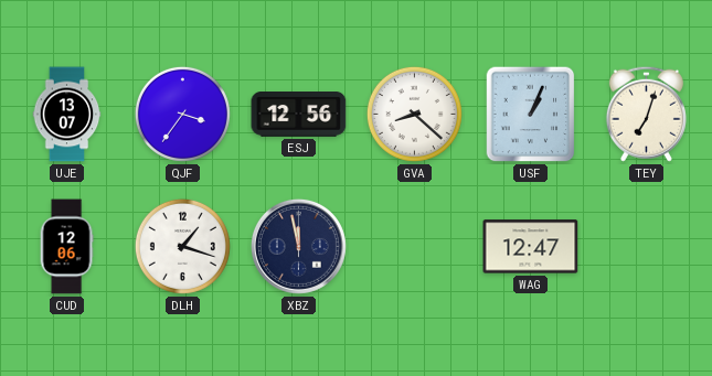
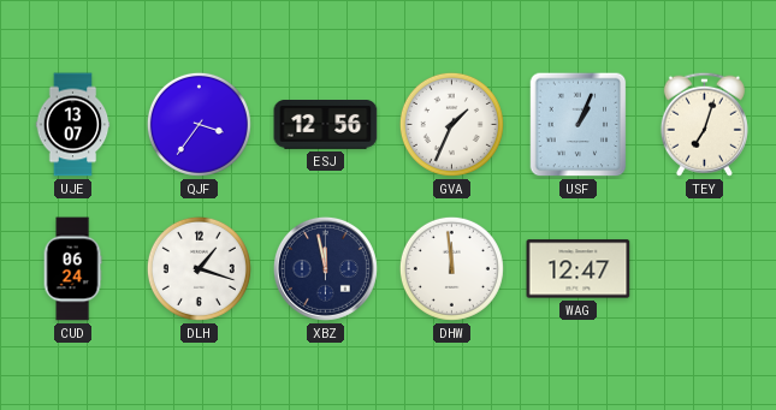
GVA: 8:22 -> 1:34
CUD: 12:06 -> 06:24
DHW: none -> 11:59
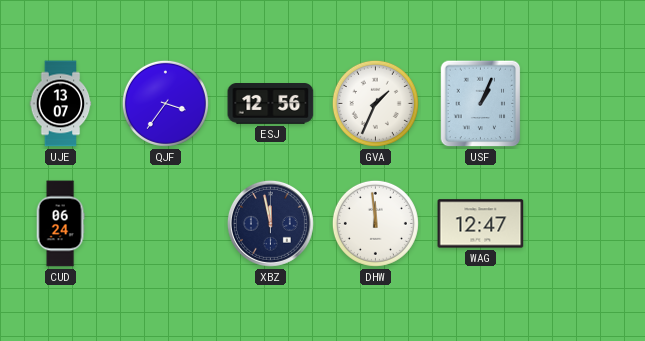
TEY: 7:03 -> none
DLH: 1:18 -> none
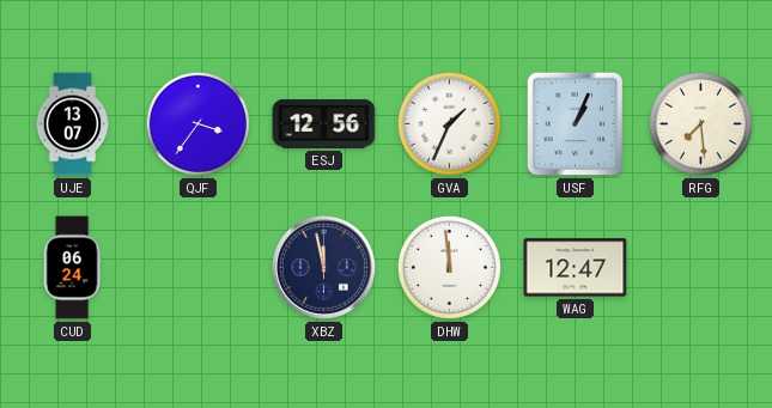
RFG: none -> 7:29
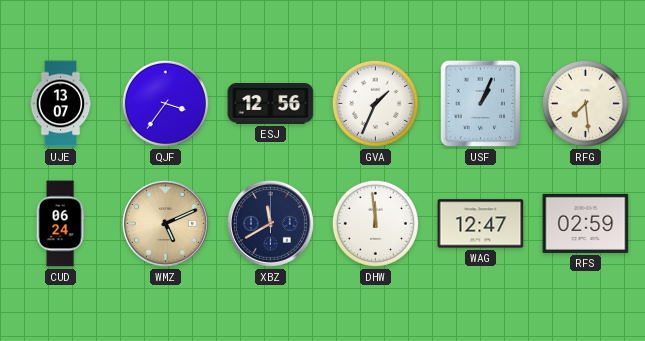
WMZ: none -> 5:11
XBZ: 11:58 -> 11:40
RFS: none -> 02:59
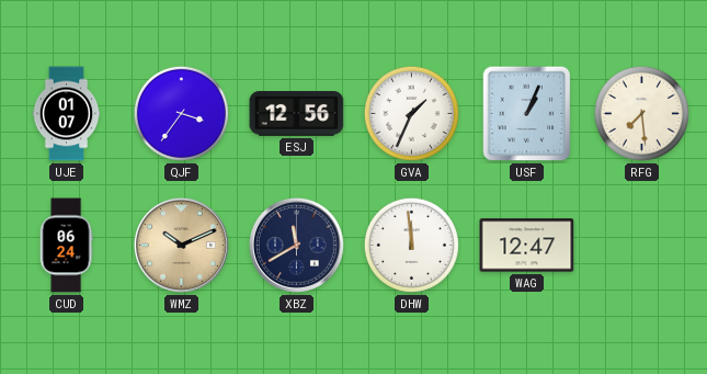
UJE: 13:07 -> 01:07
WMZ: 5:11 -> 10:11
RFS: 02:59 -> none
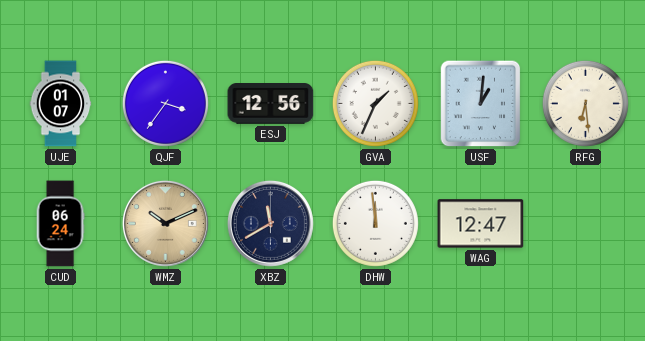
USF: 1:04 -> 1:01
RFG: 7:29 -> 6:29
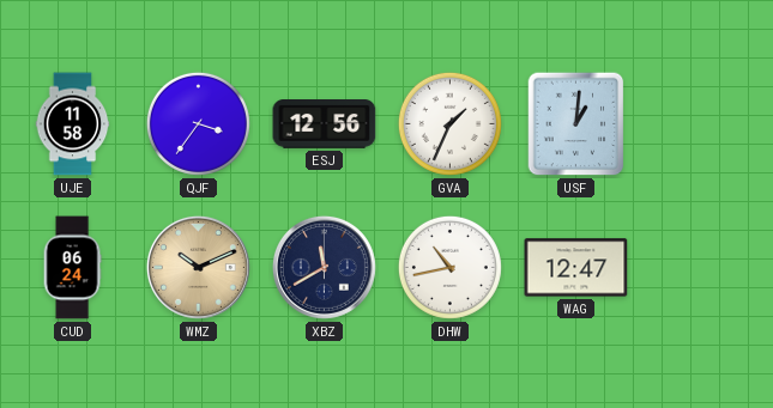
UJE: 01:07 -> 11:58
RFG: 6:29 -> none
DHW: 11:59 -> 10:43
